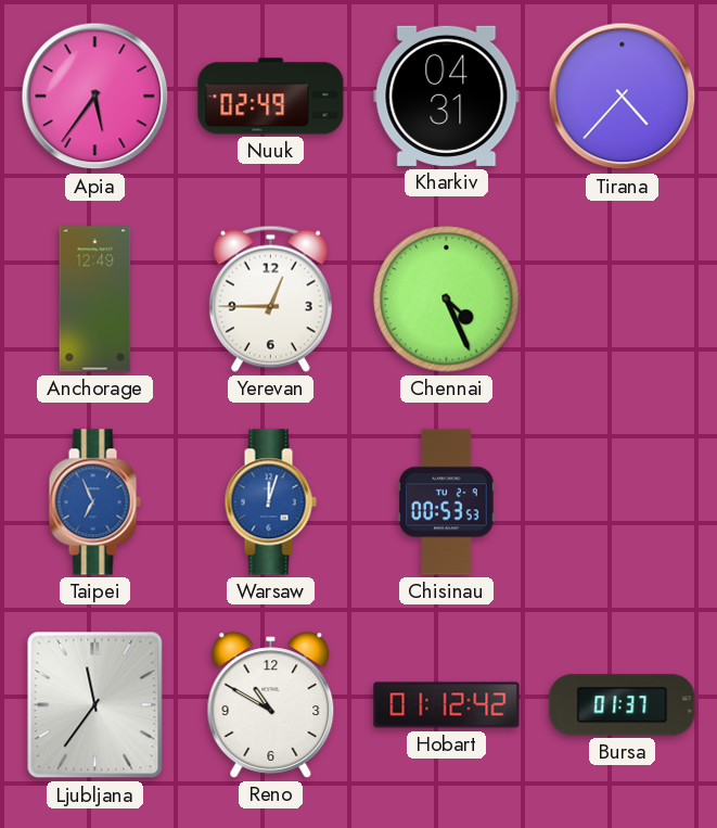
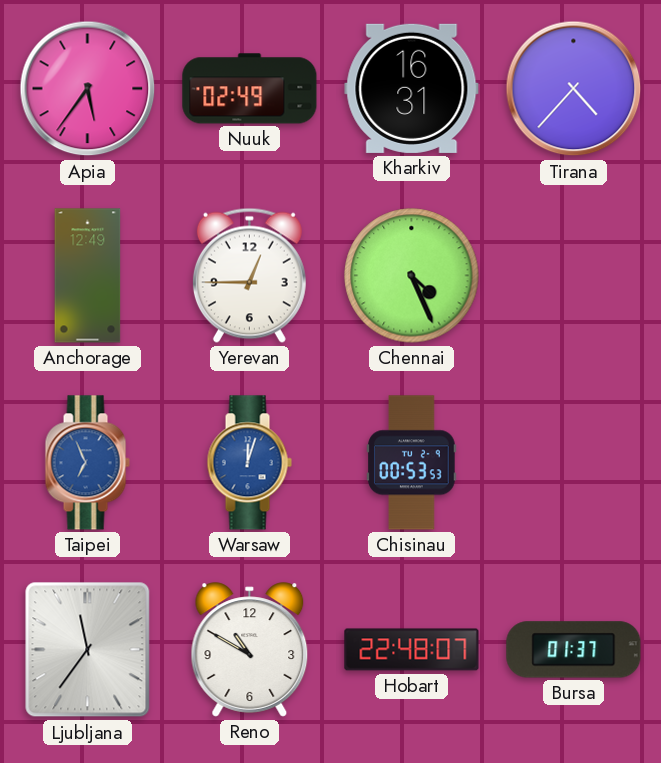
Kharkiv: 04:31 -> 16:31
Hobart: 01:12 -> 22:48
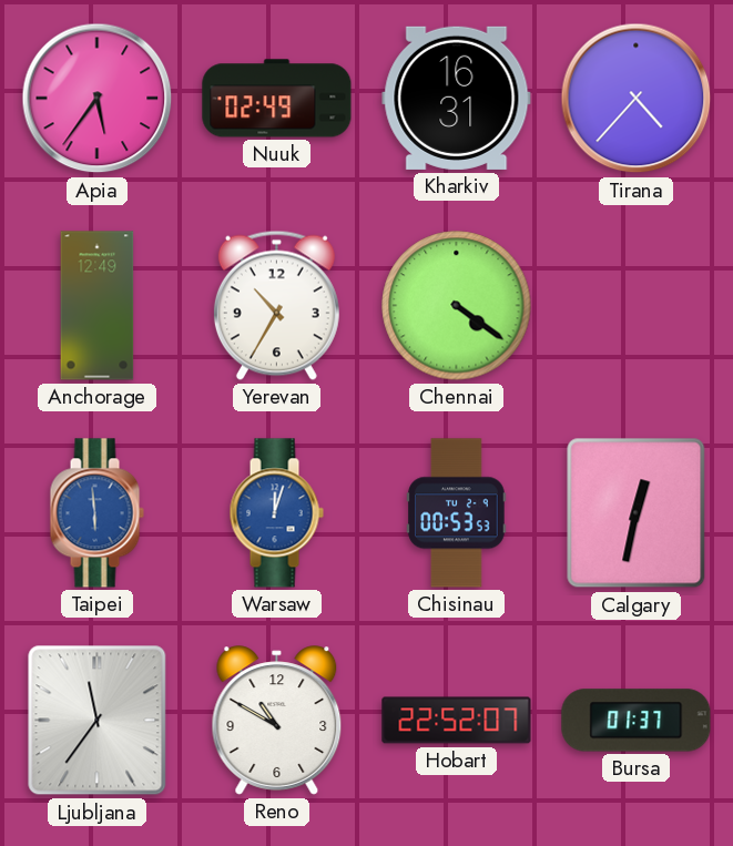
Yerevan: 12:45 -> 10:35
Chennai: 4:26 -> 4:21
Taipei: 6:56 -> 5:59
Calgary: none -> 12:32
Hobart: 22:48 -> 22:52
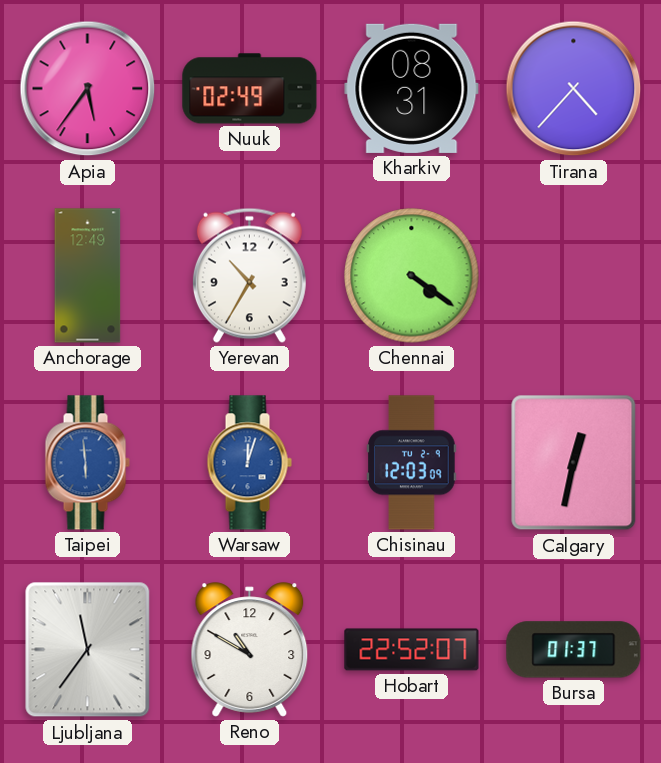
Kharkiv: 16:31 -> 08:31
Chisinau: 00:53 -> 12:03
